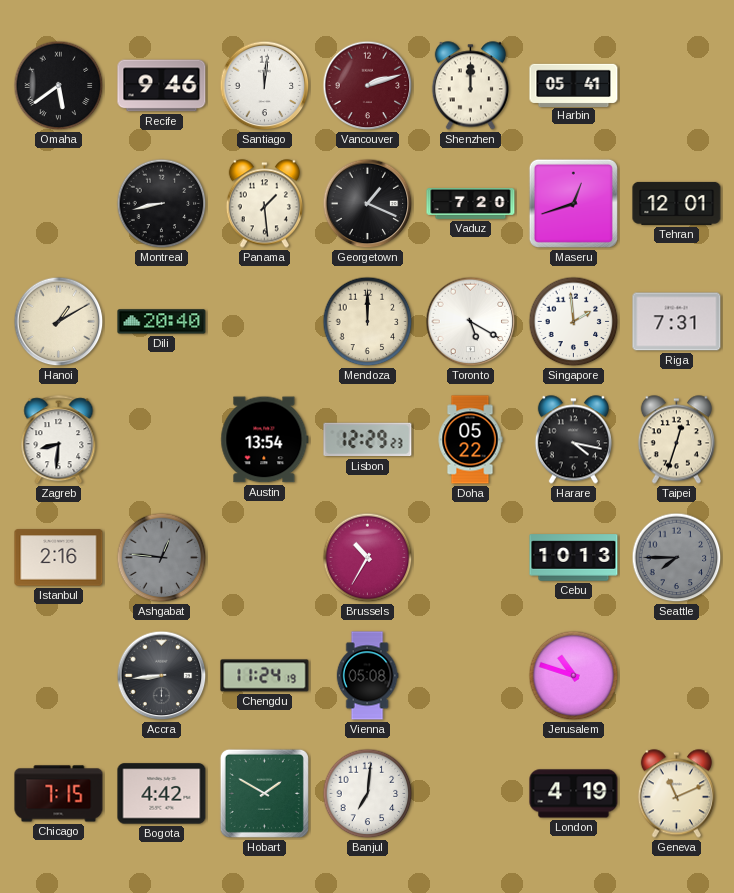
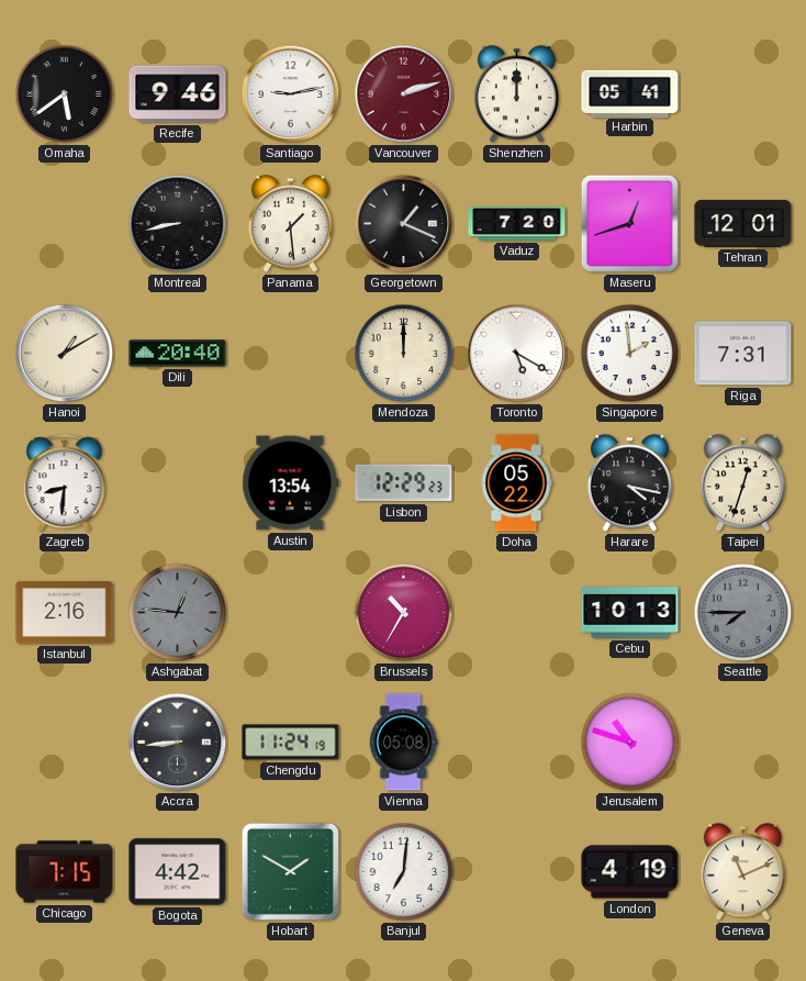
Santiago: 12:01 -> 9:13
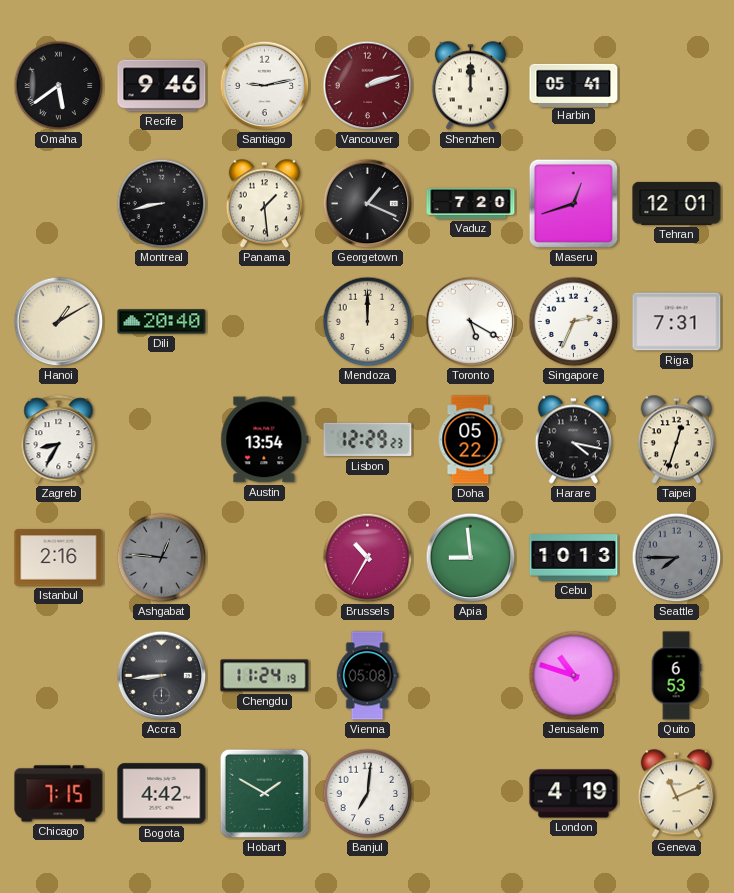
Singapore: 1:59 -> 2:34
Zagreb: 8:31 -> 8:35
Apia: none -> 8:59
Quito: none -> 6:53
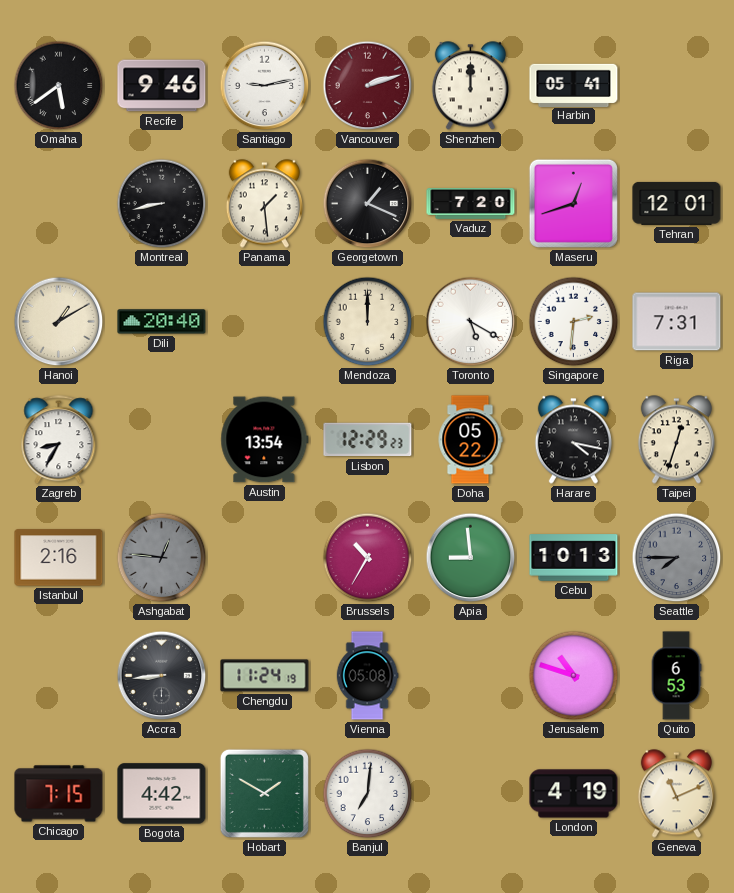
Singapore: 2:34 -> 2:31
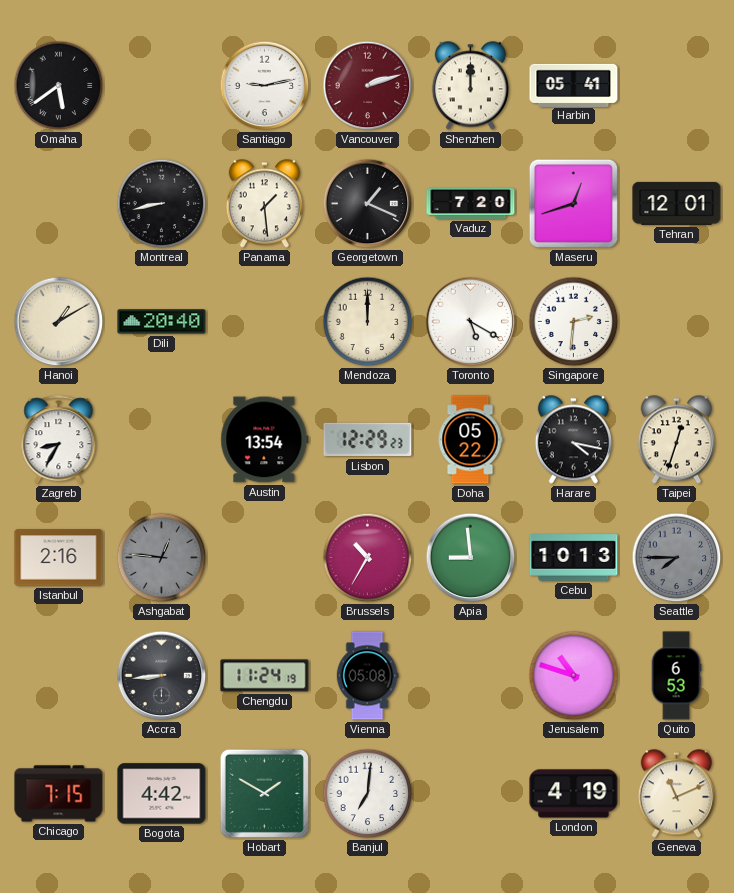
Recife: 9:46 -> none
Riga: 7:31 -> none
